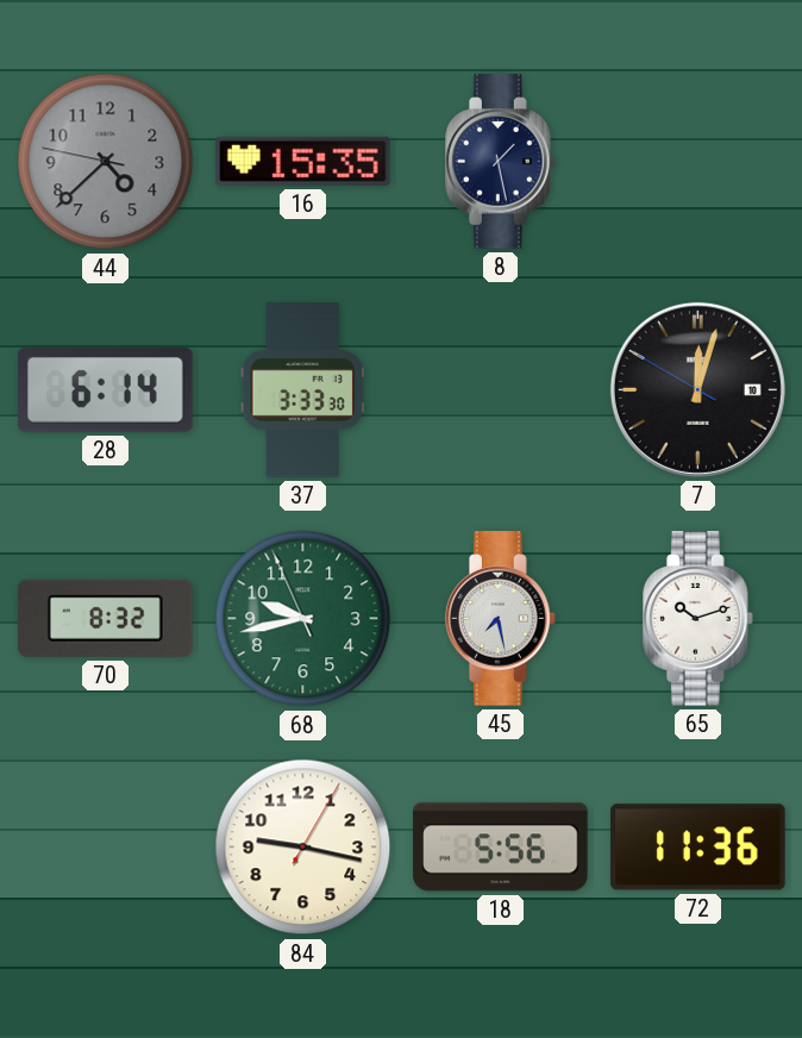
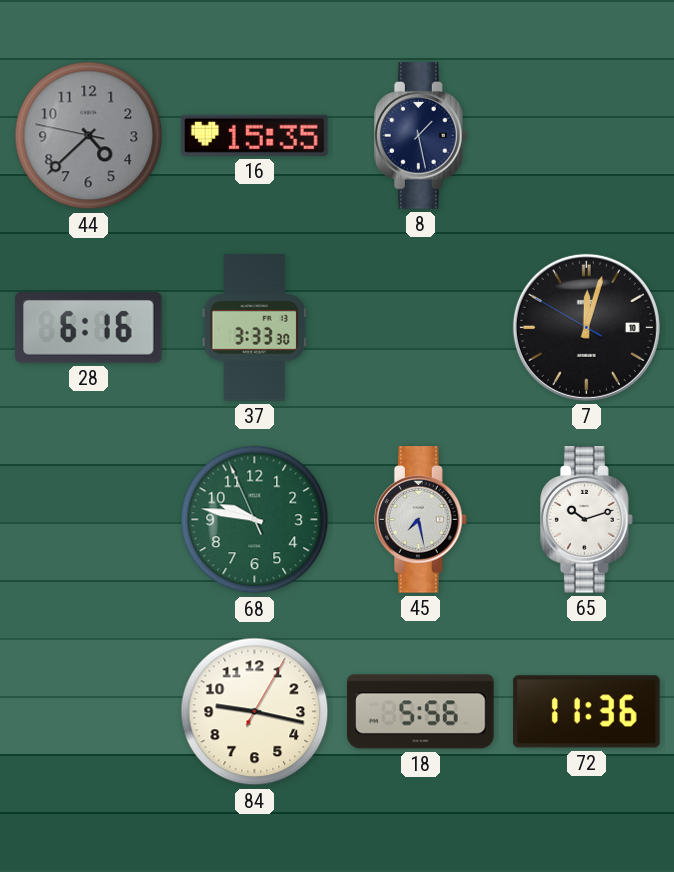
28: 6:14 -> 6:16
70: 8:32 -> none
68: 9:42 -> 9:46
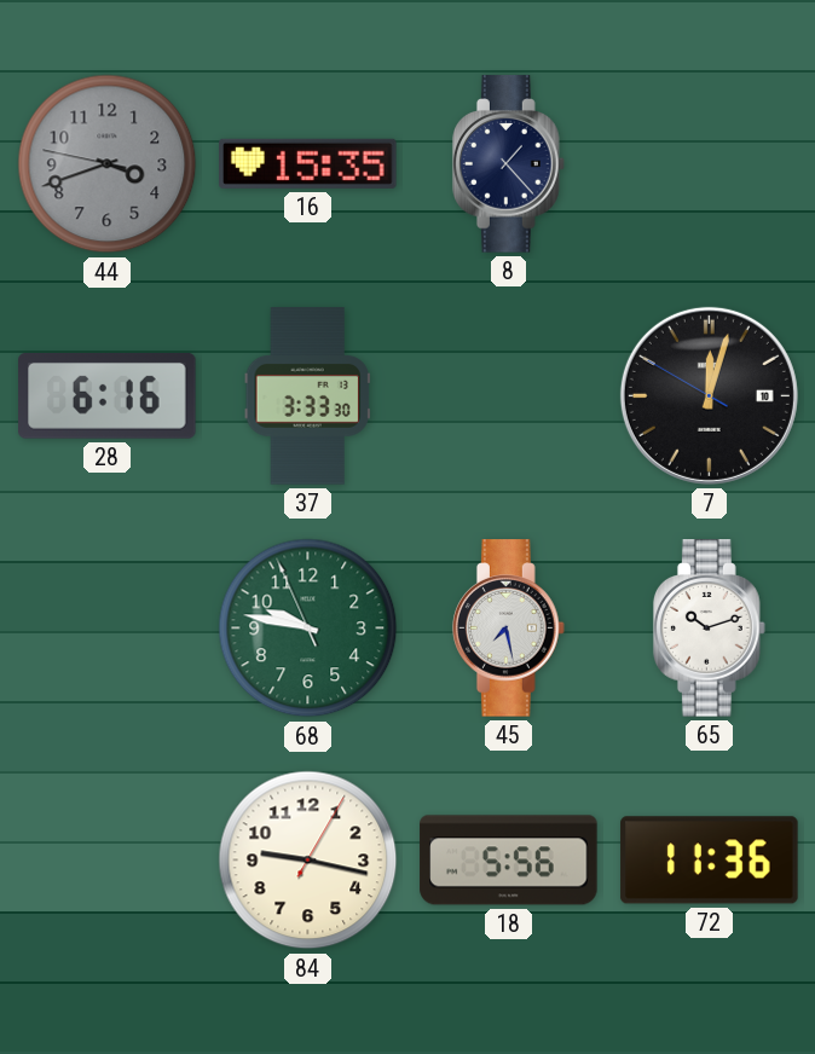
44: 4:37 -> 3:41
8: 1:28 -> 1:23
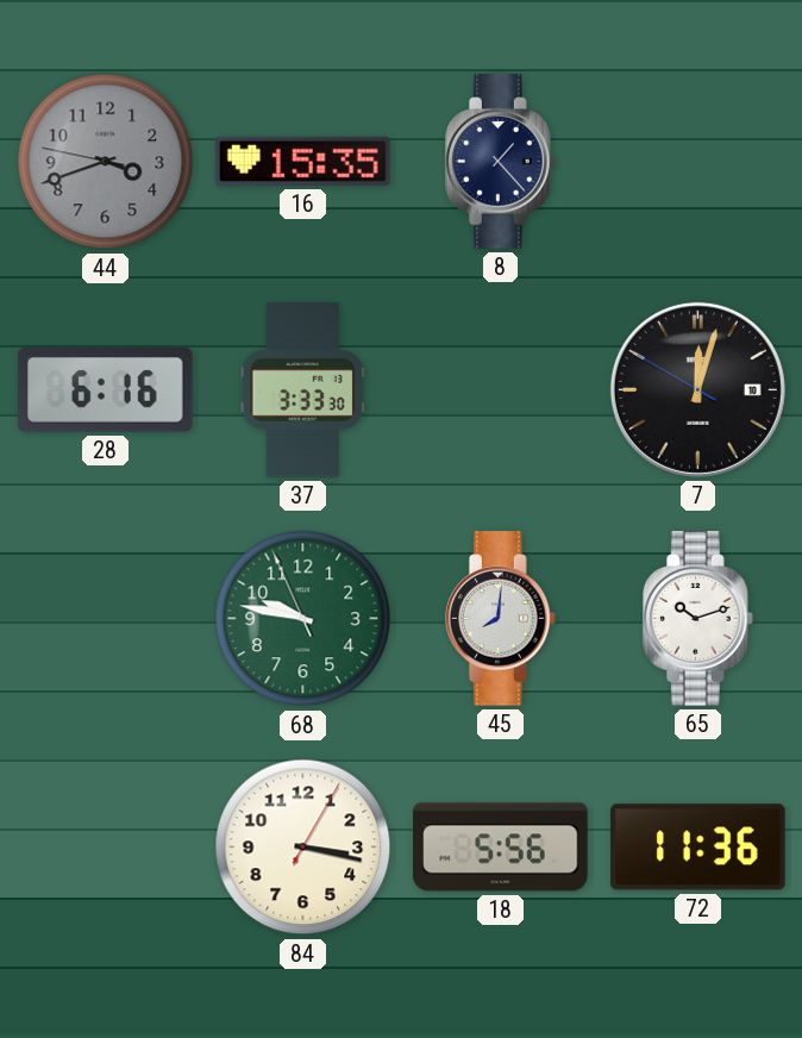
45: 7:28 -> 8:01
84: 9:17 -> 3:17
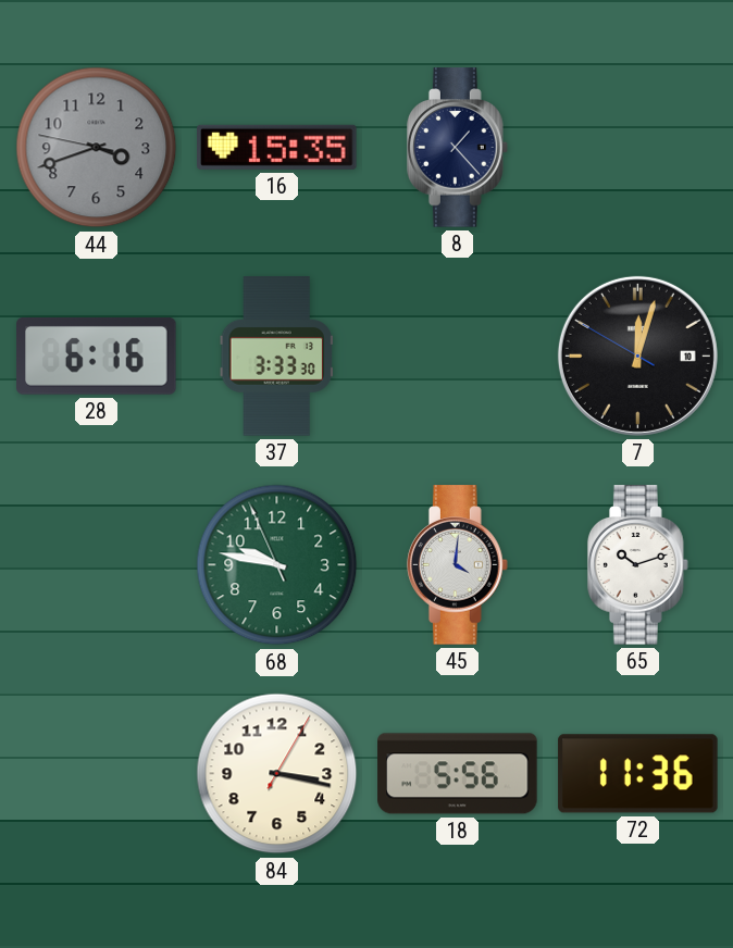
45: 8:01 -> 4:01
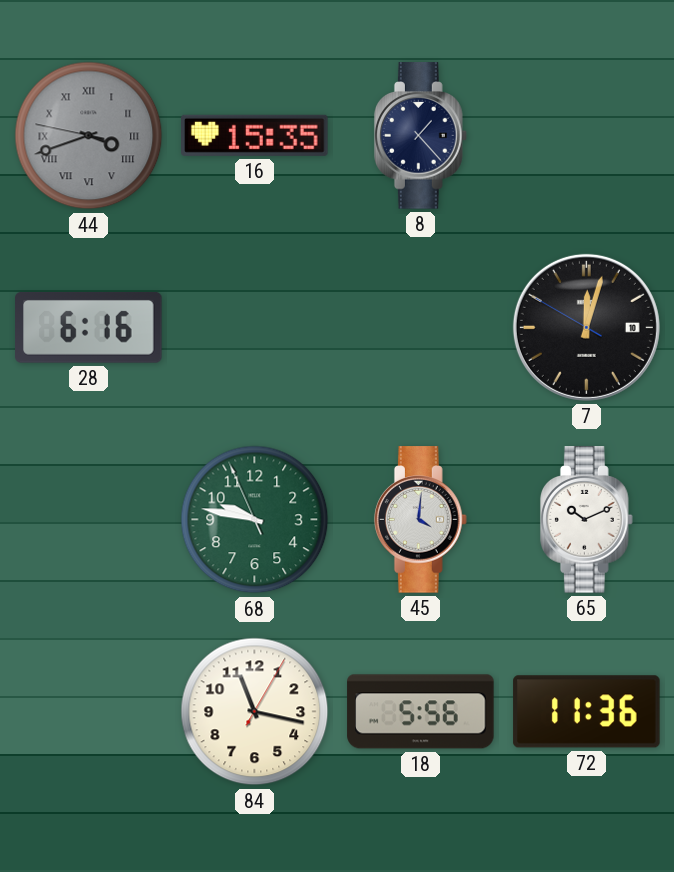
44 numerals: Arabic -> Roman
37: 3:33 -> none
65: 10:12 -> 10:11
84: 3:17 -> 11:17
